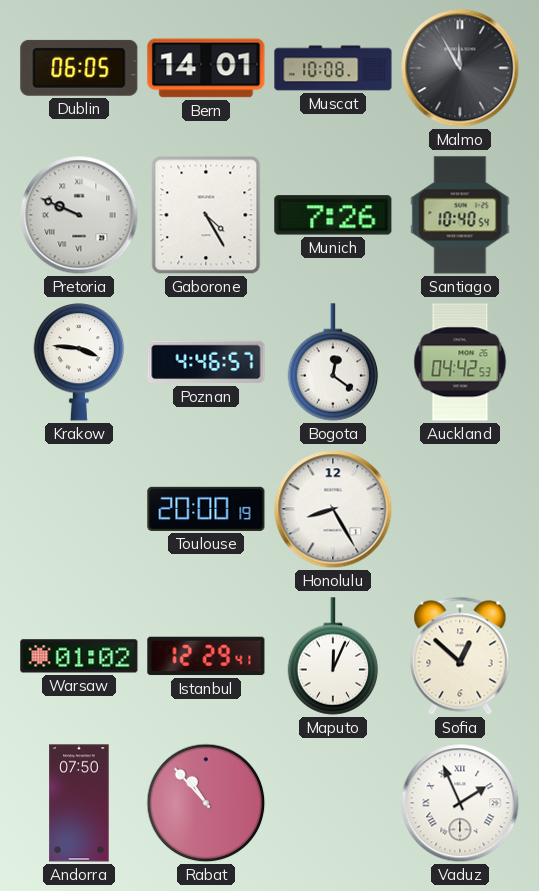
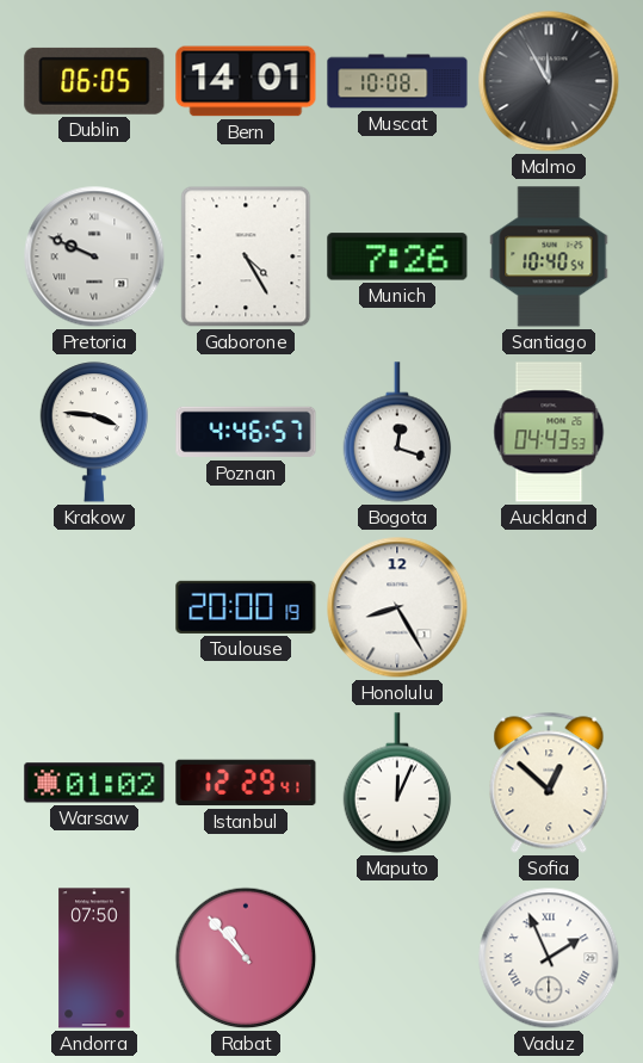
Bogota: 12:21 -> 12:18
Auckland: 04:42 -> 04:43
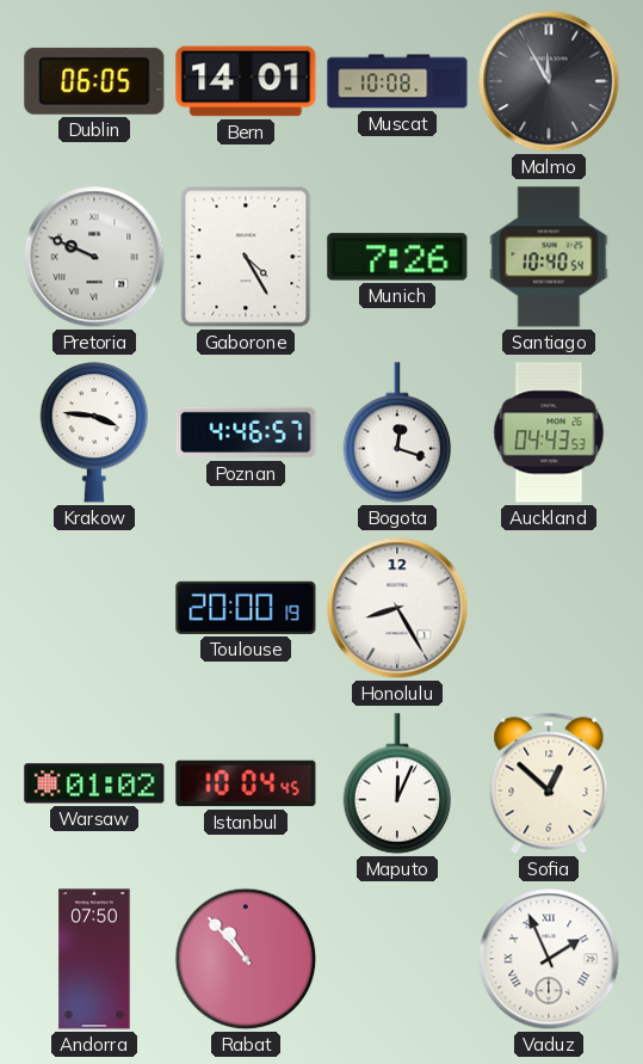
Istanbul: 12:29 -> 10:04
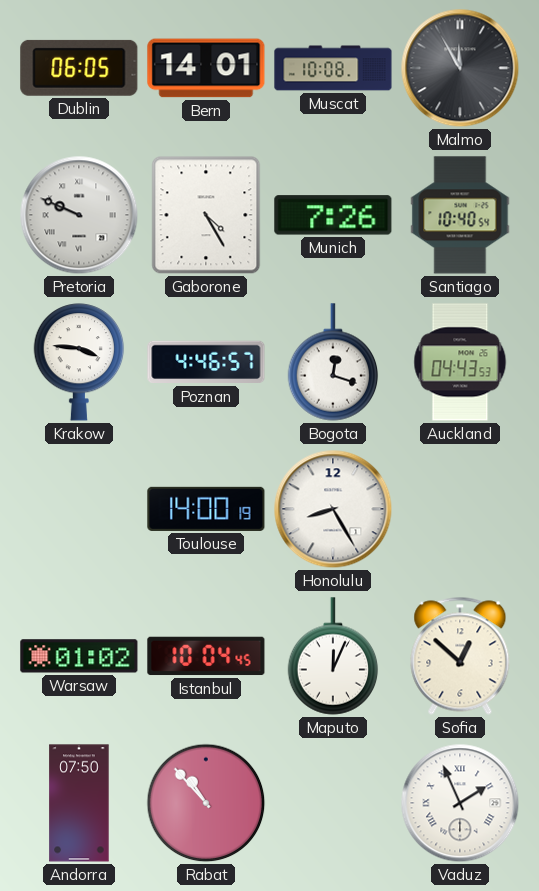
Toulouse: 20:00 -> 14:00
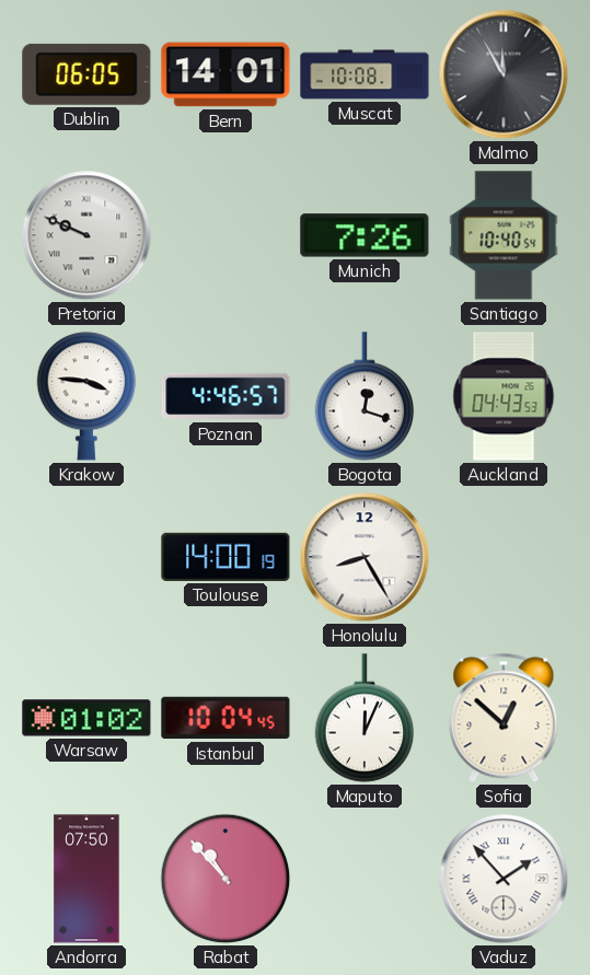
Gaborone: 4:25 -> none
Vaduz: 1:56 -> 1:53
